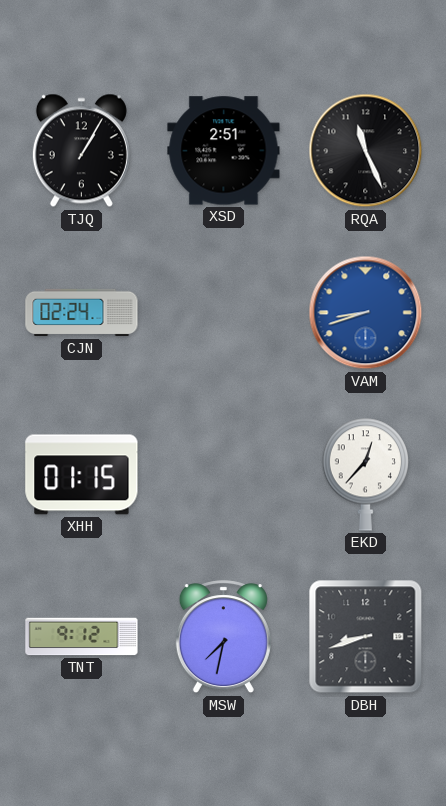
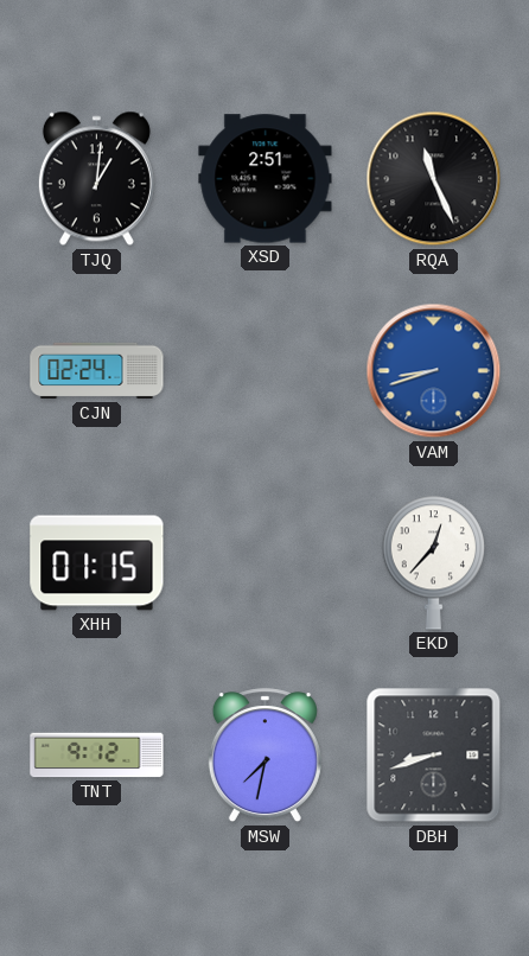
TJQ: 1:05 -> 1:01
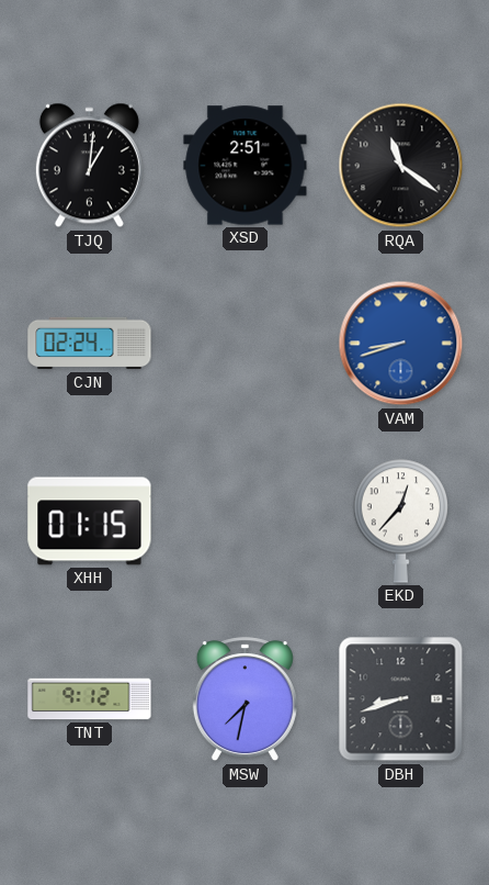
RQA: 11:26 -> 11:21
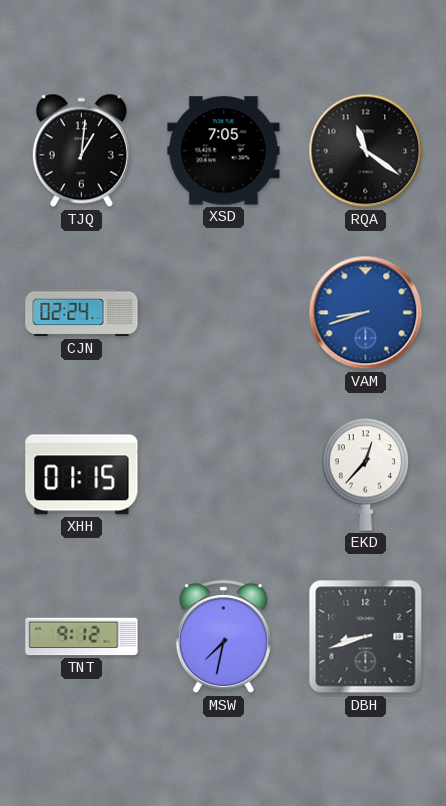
XSD: 2:51 -> 7:05
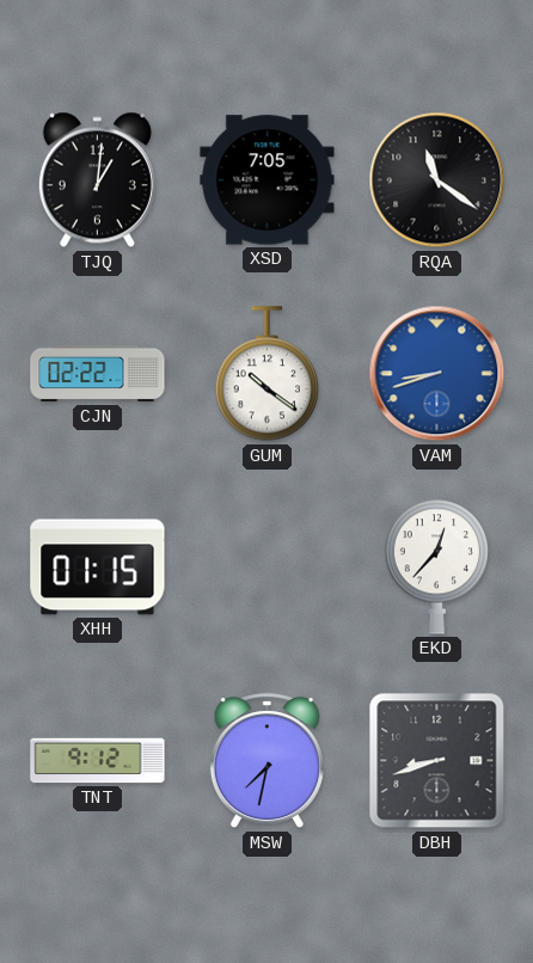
CJN: 02:24 -> 02:22
GUM: none -> 10:21
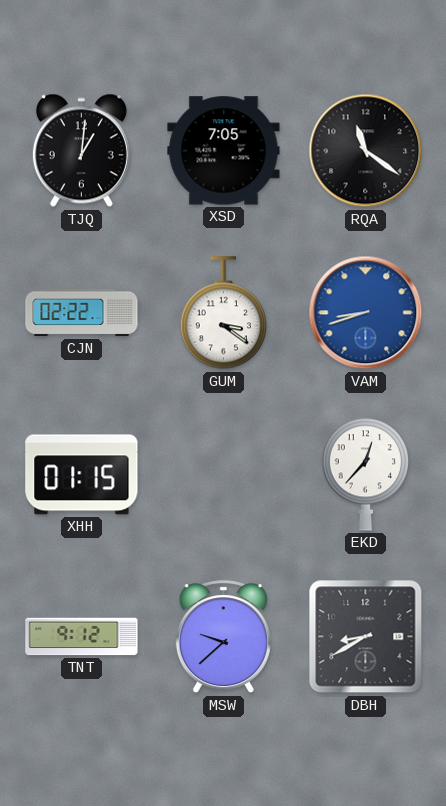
GUM: 10:21 -> 3:21
MSW: 7:32 -> 9:38
DBH: 8:42 -> 8:40
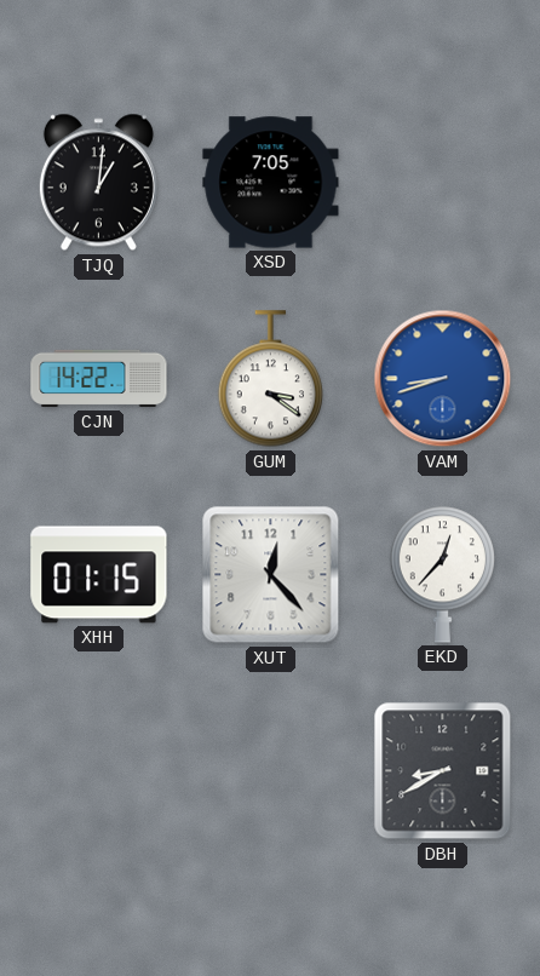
RQA: 11:21 -> none
CJN: 02:22 -> 14:22
XUT: none -> 12:23
TNT: 9:12 -> none
MSW: 9:38 -> none
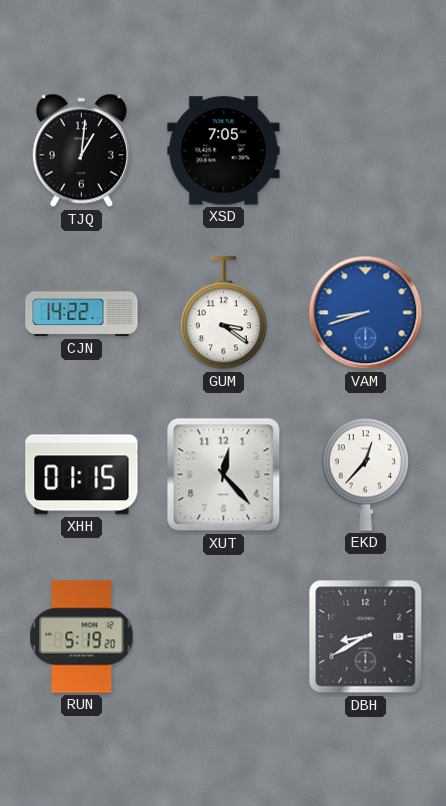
RUN: none -> 5:19
